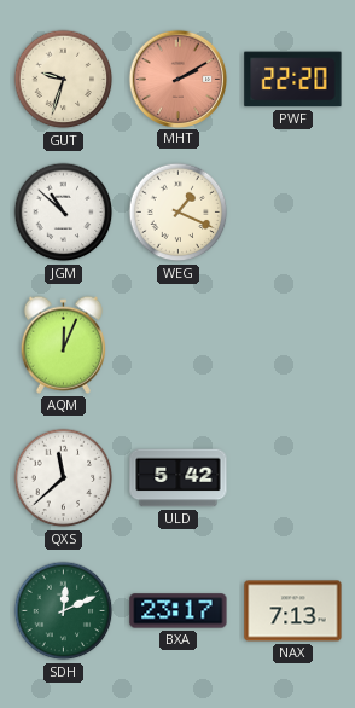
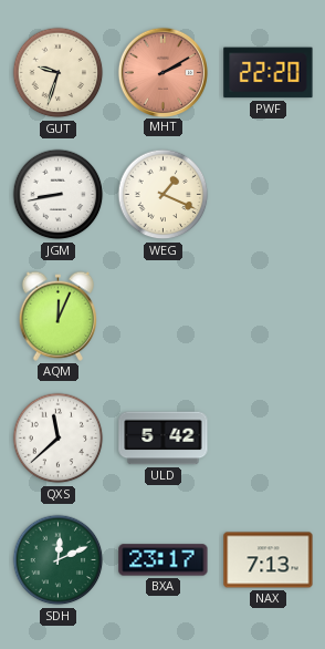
JGM: 10:52 -> 8:43
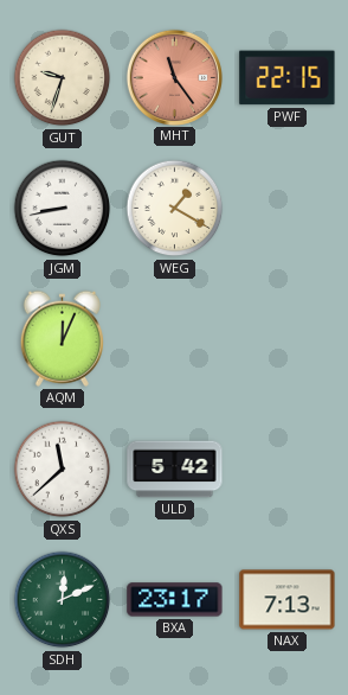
MHT: 2:10 -> 11:24
PWF: 22:20 -> 22:15
WEG: 1:19 -> 1:20
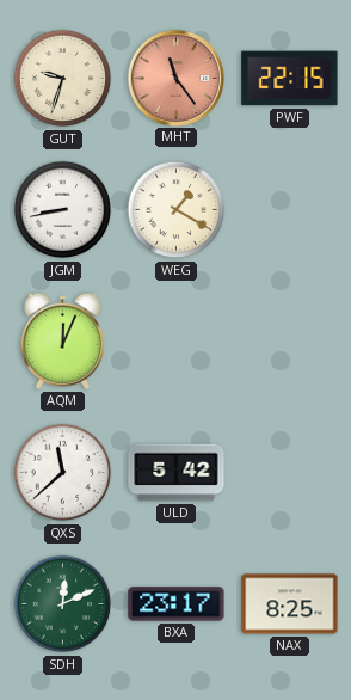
NAX: 7:13 -> 8:25
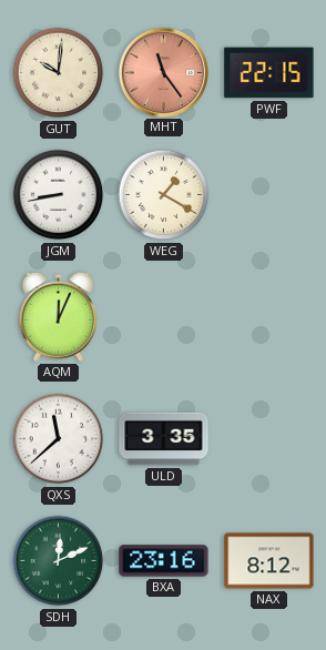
GUT: 9:33 -> 10:01
ULD: 5:42 -> 3:35
BXA: 23:17 -> 23:16
NAX: 8:25 -> 8:12
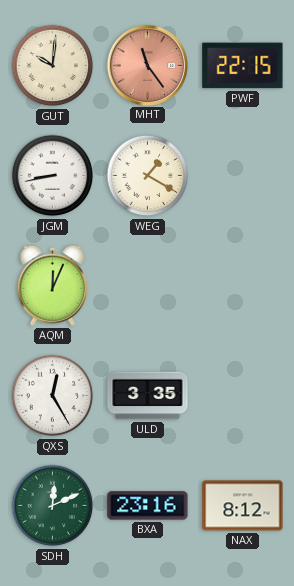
QXS: 11:38 -> 12:25
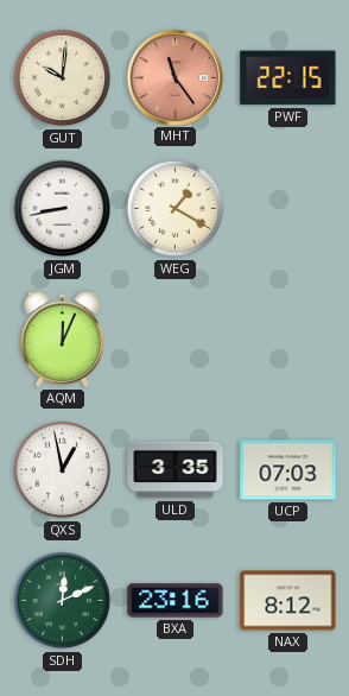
QXS: 12:25 -> 12:58
UCP: none -> 07:03
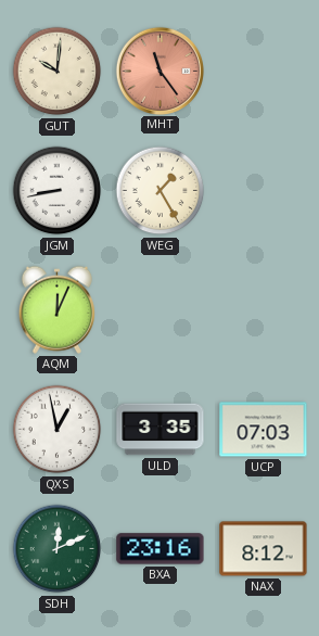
PWF: 22:15 -> none
WEG: 1:20 -> 1:25
